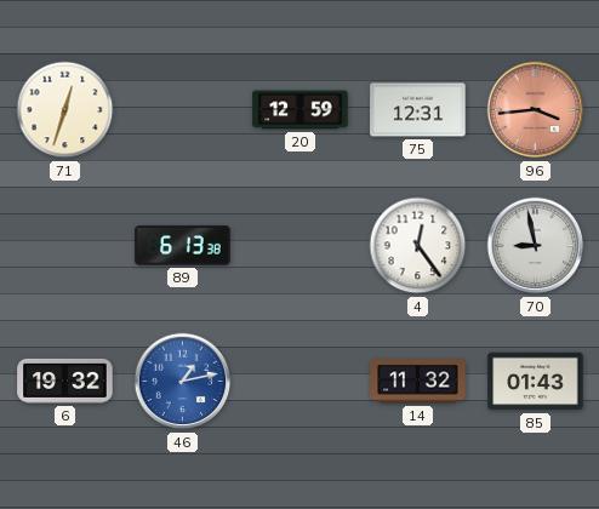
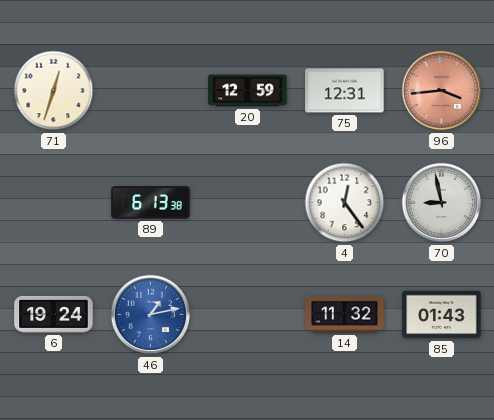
6: 19:32 -> 19:24
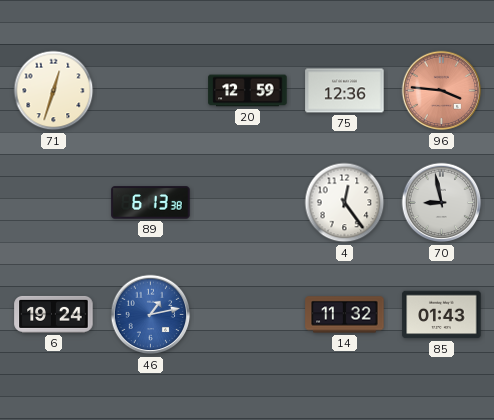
75: 12:31 -> 12:36
96: 3:44 -> 3:46
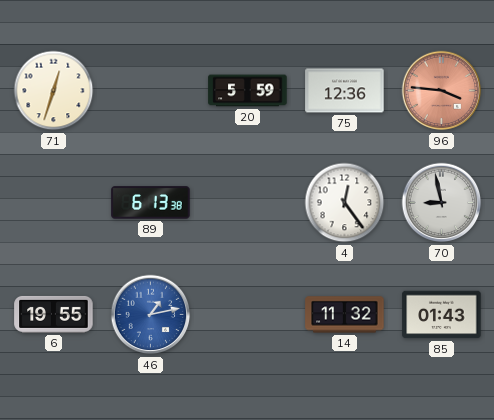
20: 12:59 -> 5:59
6: 19:24 -> 19:55
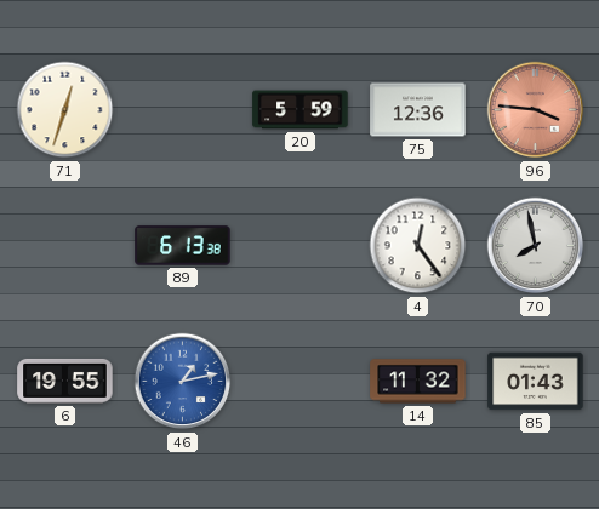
70: 8:58 -> 7:58
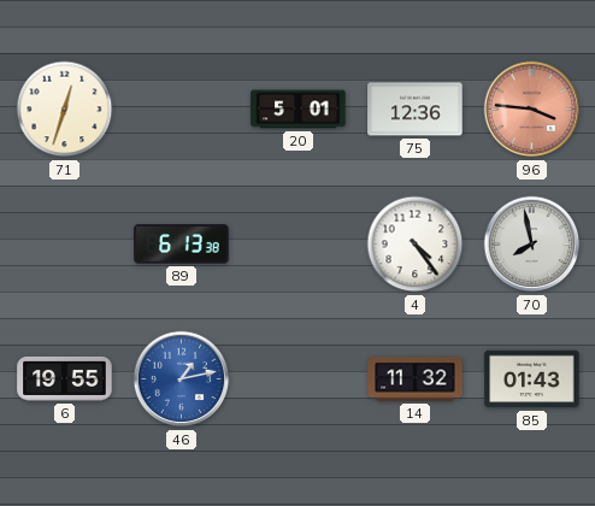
20: 5:59 -> 5:01
4: 12:24 -> 4:24
